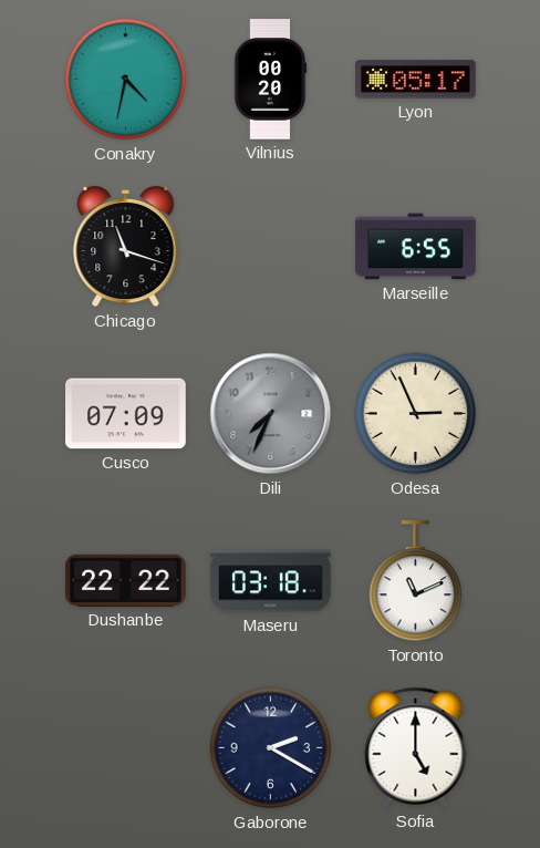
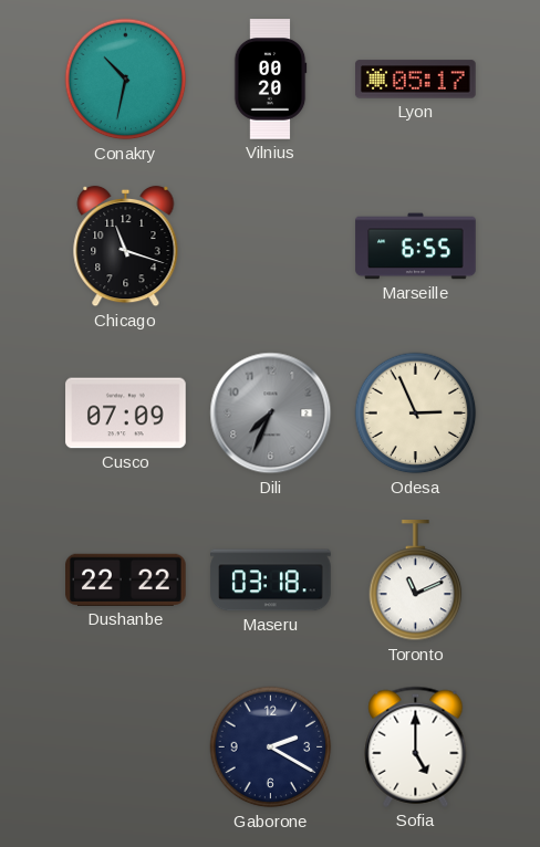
Conakry: 4:32 -> 10:32
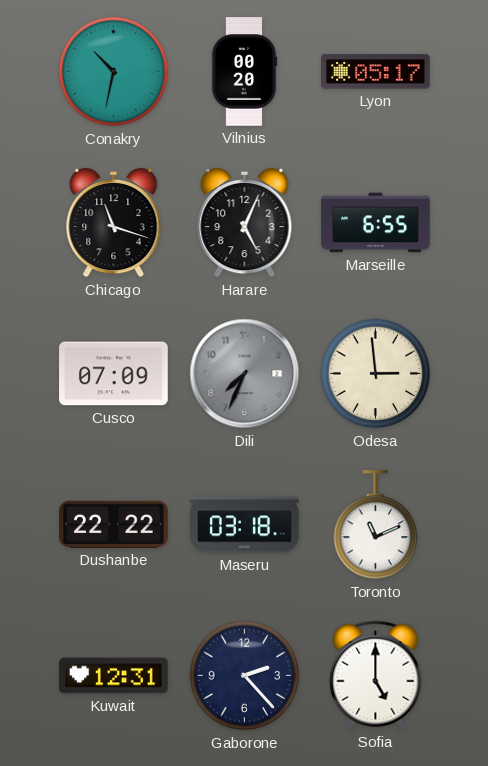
Harare: none -> 5:04
Odesa: 2:56 -> 2:59
Kuwait: none -> 12:31
Gaborone: 2:20 -> 2:23
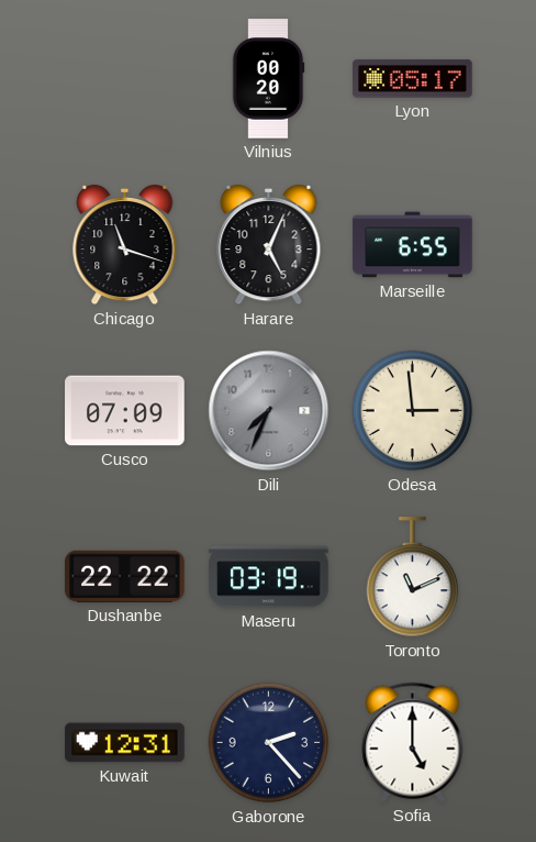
Conakry: 10:32 -> none
Maseru: 03:18 -> 03:19
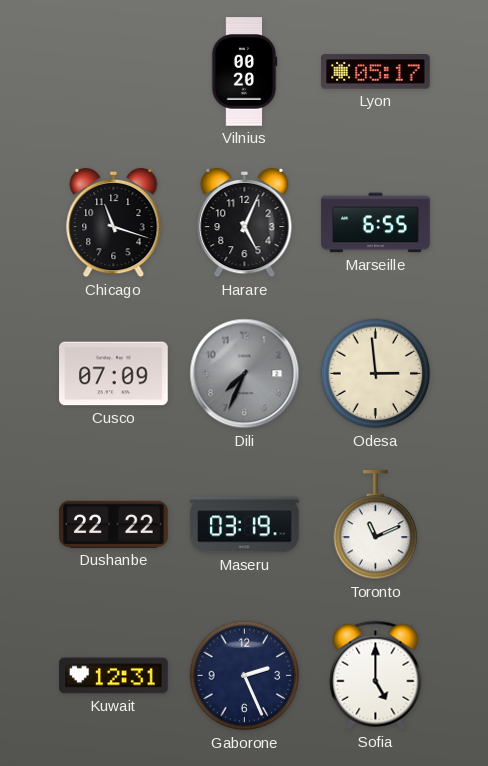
Gaborone: 2:23 -> 2:26
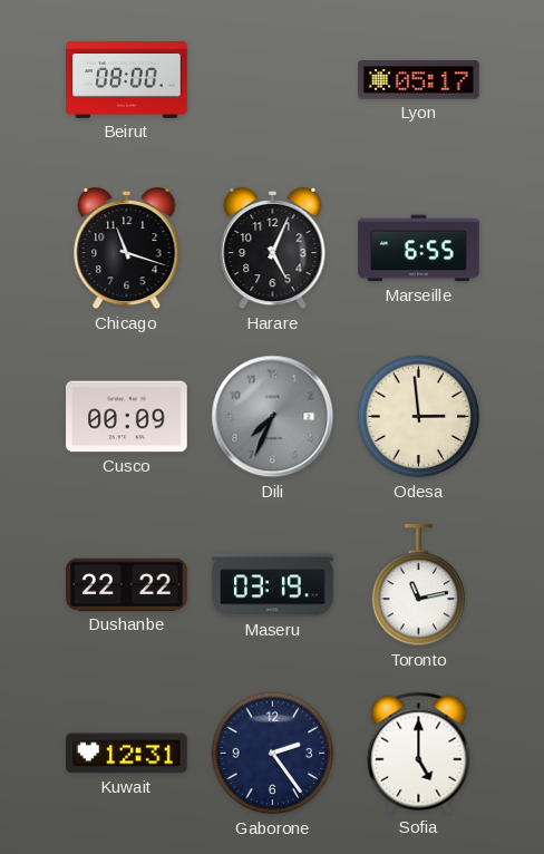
Beirut: none -> 08:00
Vilnius: 00:20 -> none
Cusco: 07:09 -> 00:09
Toronto: 11:11 -> 11:13
Gaborone: 2:26 -> 2:24
